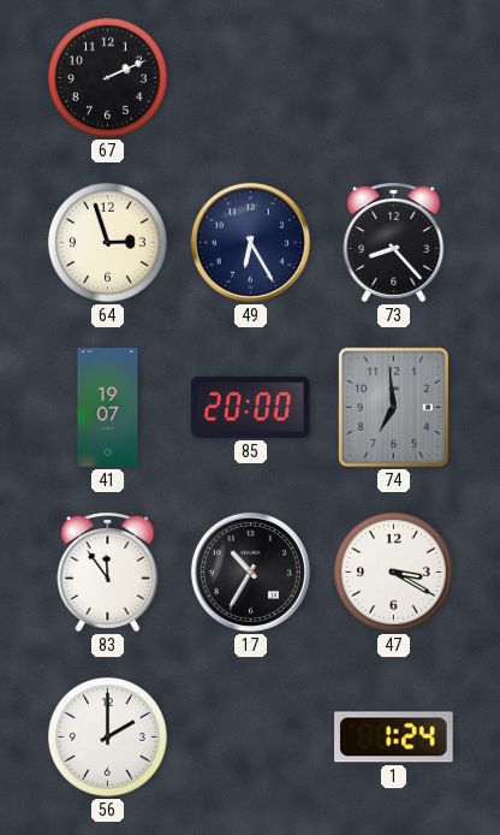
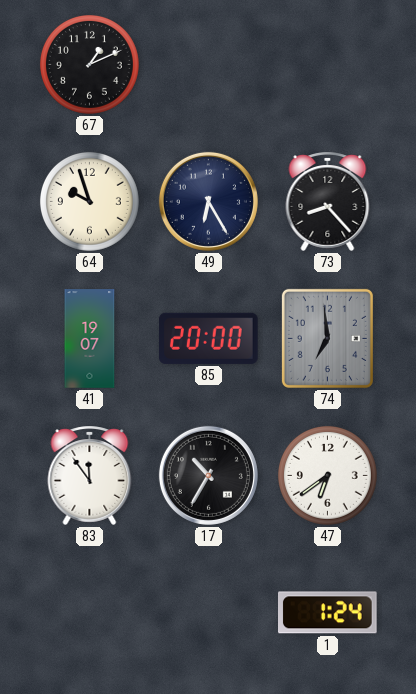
67: 2:11 -> 1:11
64: 2:57 -> 9:57
47: 3:20 -> 6:39
56: 2:00 -> none
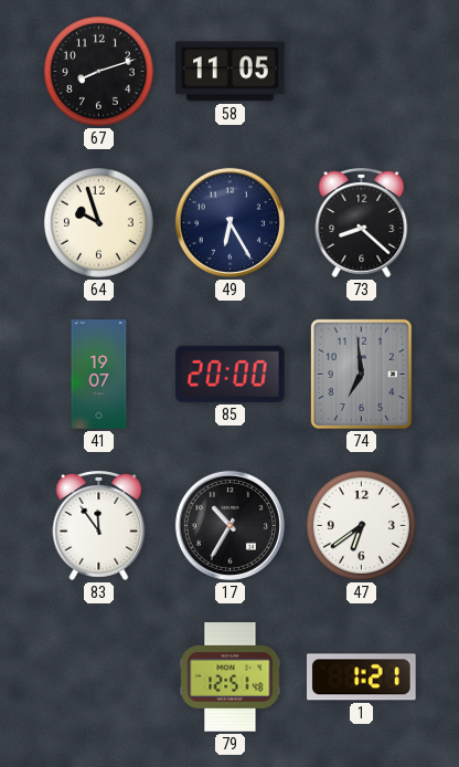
67: 1:11 -> 8:12
58: none -> 11:05
73: 8:23 -> 8:22
79: none -> 12:51
1: 1:24 -> 1:21
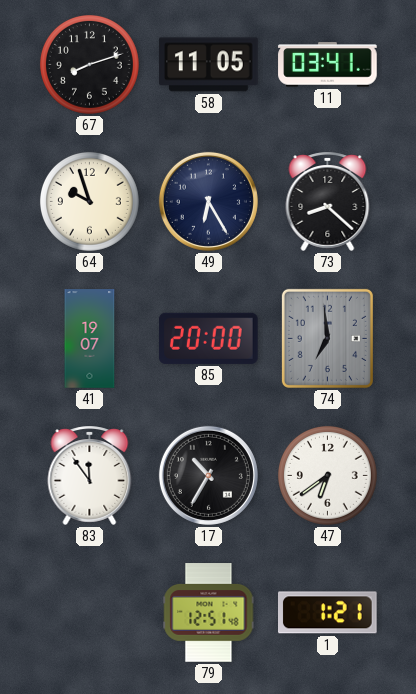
11: none -> 03:41
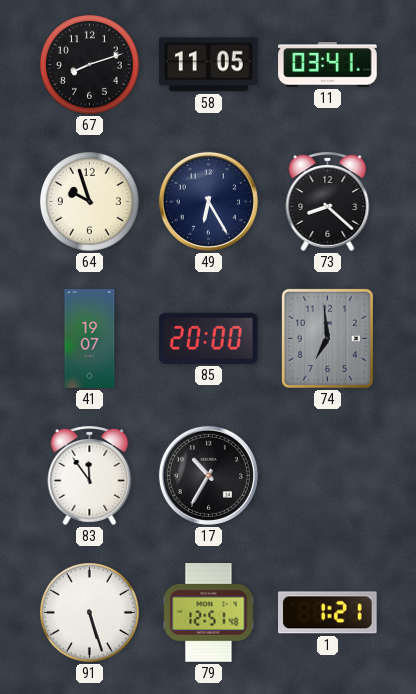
47: 6:39 -> none
91: none -> 5:27
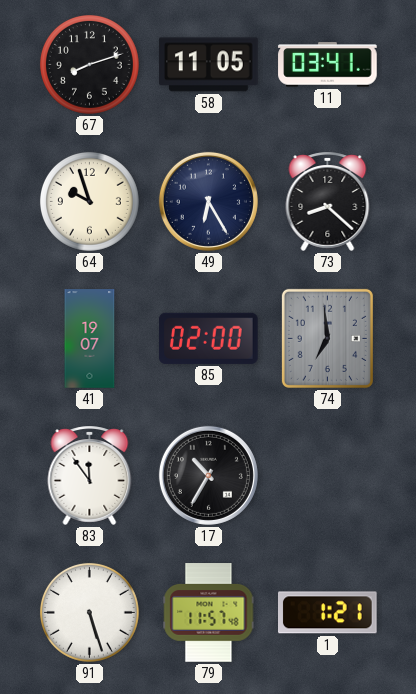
85: 20:00 -> 02:00
79: 12:51 -> 11:57
